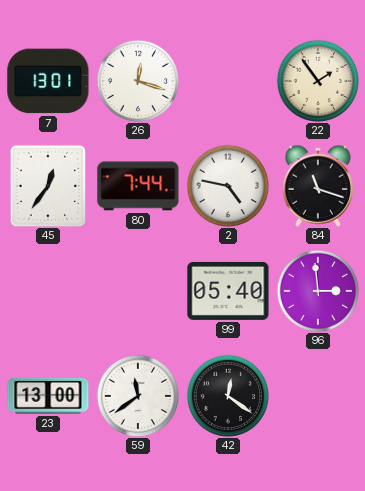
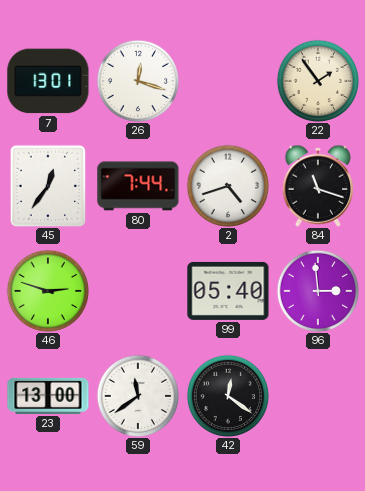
2: 4:47 -> 4:42
46: none -> 2:48
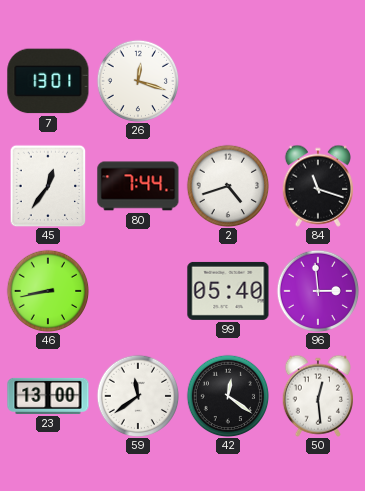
22: 1:54 -> none
46: 2:48 -> 8:43
50: none -> 12:29
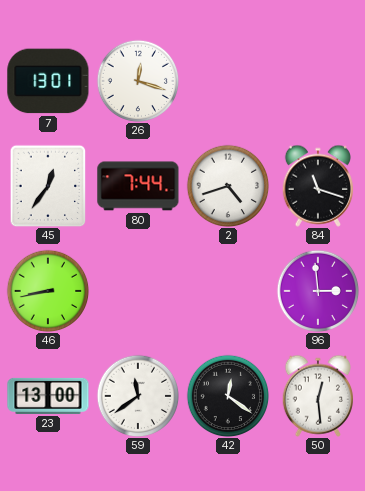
99: 05:40 -> none
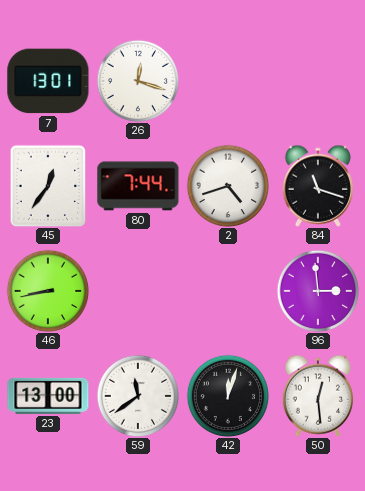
42: 12:21 -> 12:03
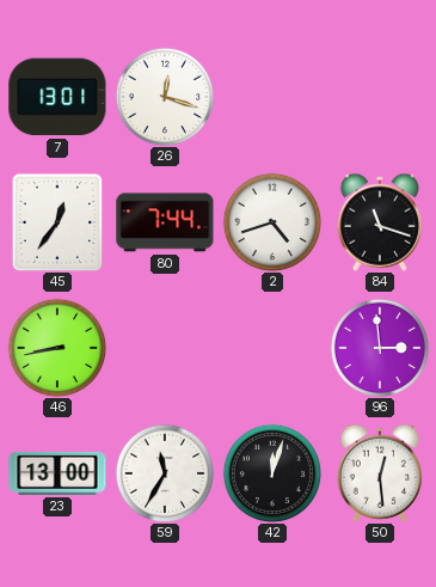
59: 11:39 -> 11:35
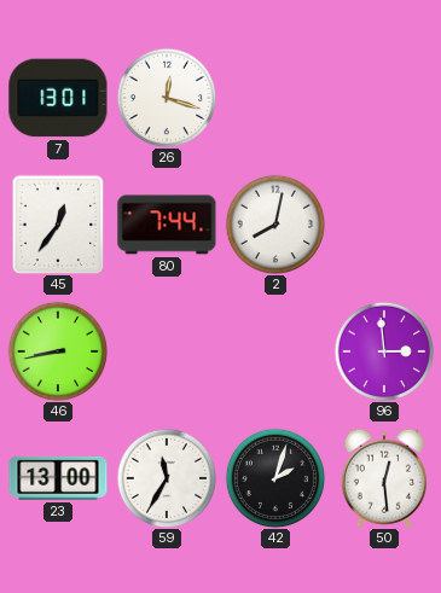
2: 4:42 -> 8:02
84: 11:18 -> none
42: 12:03 -> 2:03
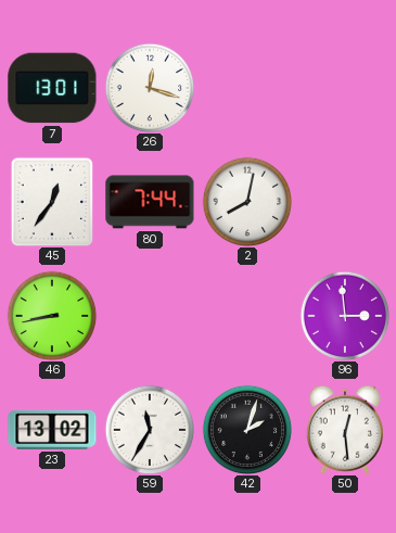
23: 13:00 -> 13:02
